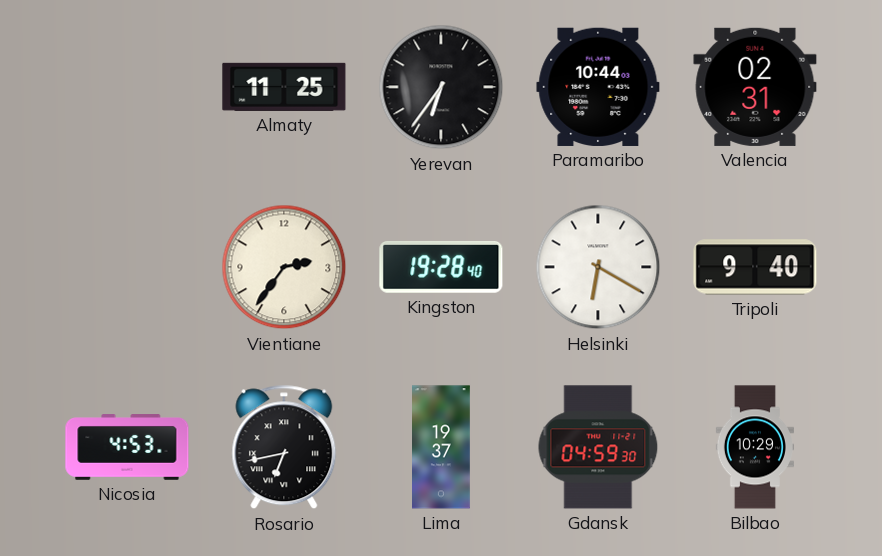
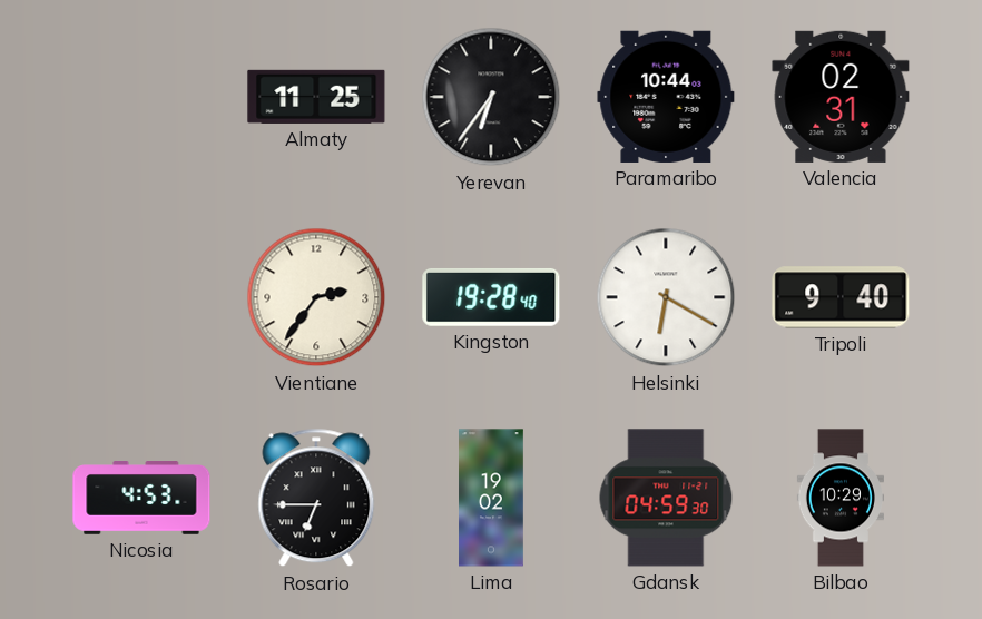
Rosario: 6:43 -> 6:45
Lima: 19:37 -> 19:02
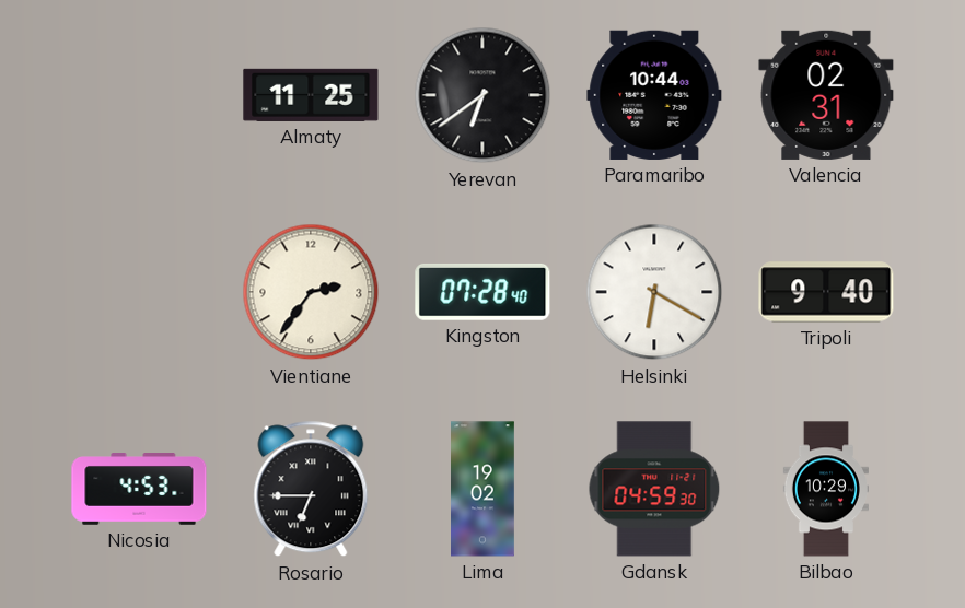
Yerevan: 6:36 -> 6:39
Kingston: 19:28 -> 07:28
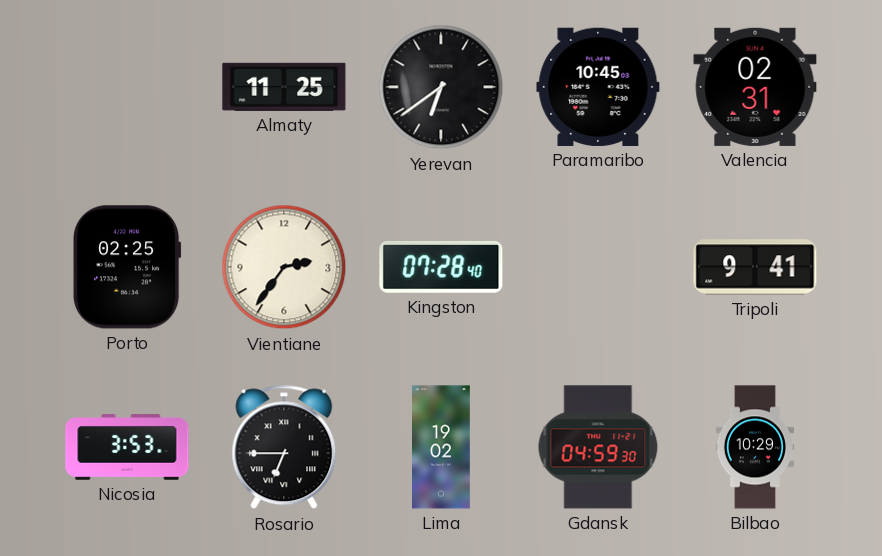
Paramaribo: 10:44 -> 10:45
Porto: none -> 02:25
Helsinki: 6:20 -> none
Tripoli: 9:40 -> 9:41
Nicosia: 4:53 -> 3:53
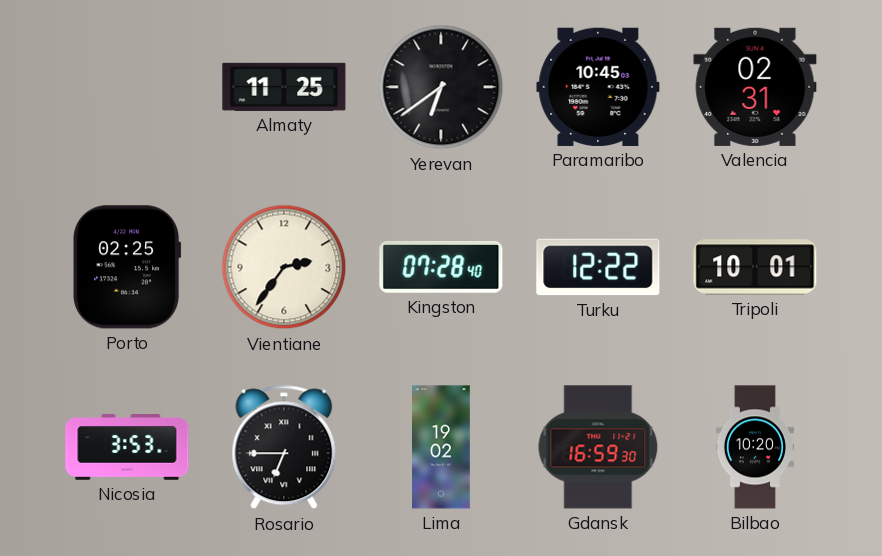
Turku: none -> 12:22
Tripoli: 9:41 -> 10:01
Gdansk: 04:59 -> 16:59
Bilbao: 10:29 -> 10:20
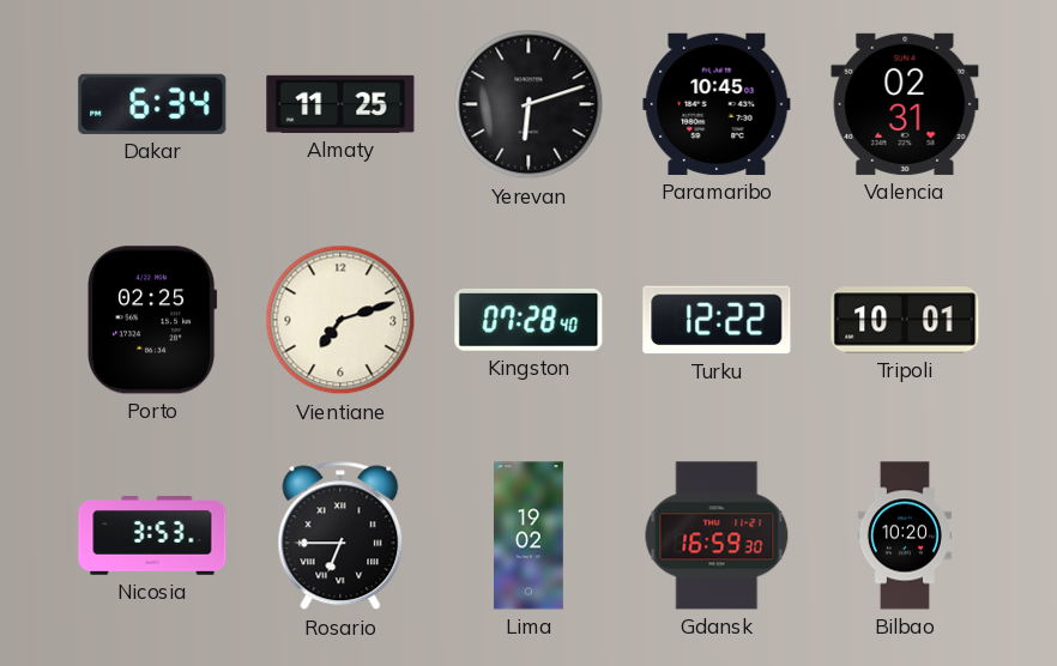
Dakar: none -> 6:34
Yerevan: 6:39 -> 6:12
Vientiane: 2:36 -> 7:12
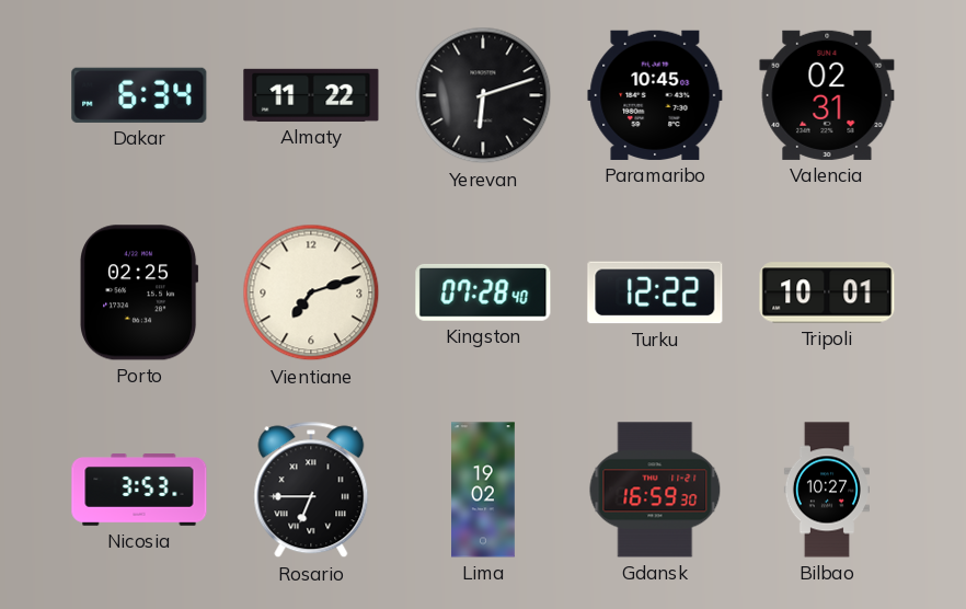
Almaty: 11:25 -> 11:22
Bilbao: 10:20 -> 10:27
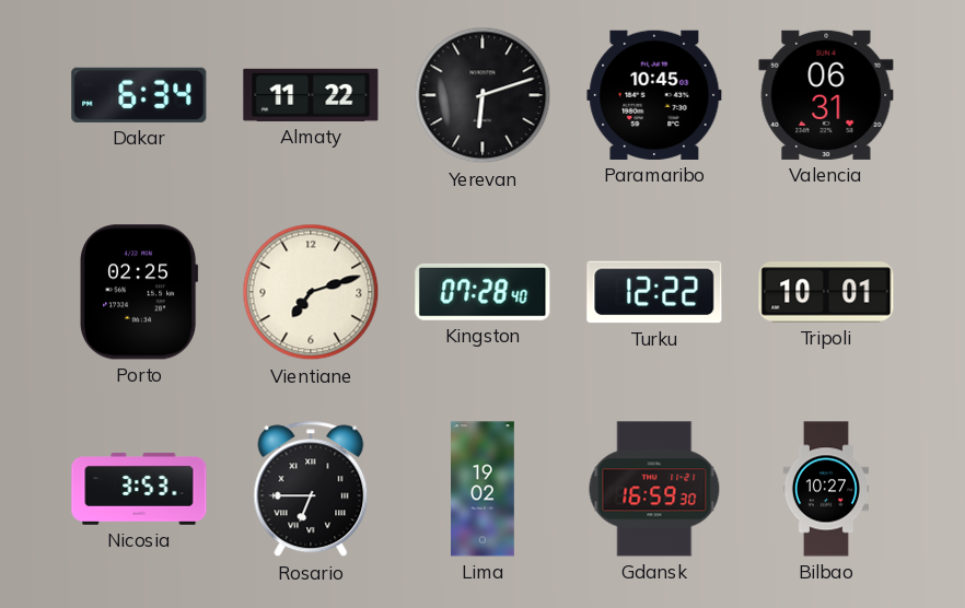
Valencia: 02:31 -> 06:31
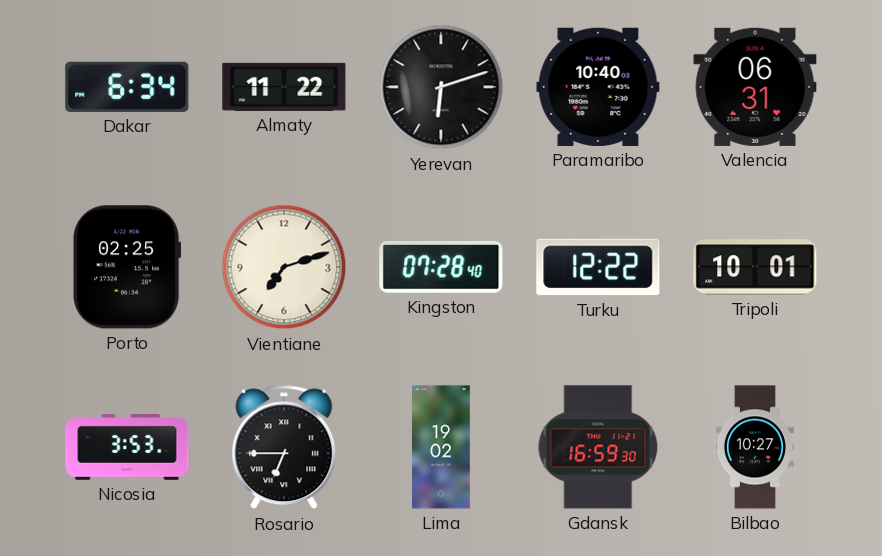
Paramaribo: 10:45 -> 10:40
